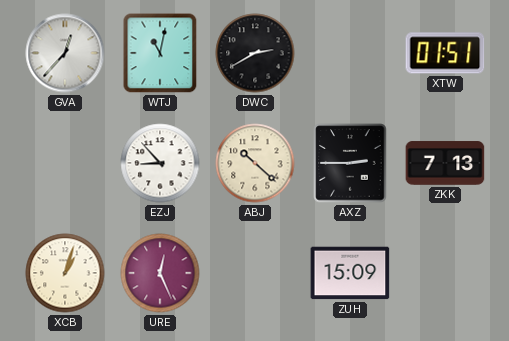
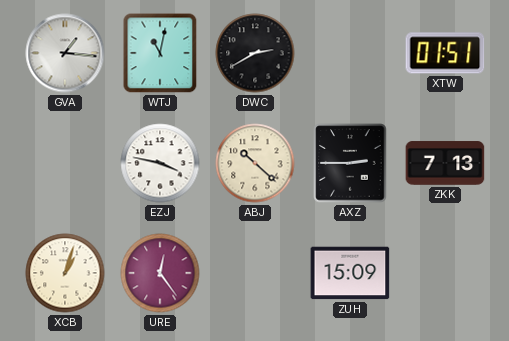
GVA: 12:37 -> 1:16
EZJ: 8:53 -> 3:47
URE: 12:26 -> 12:24
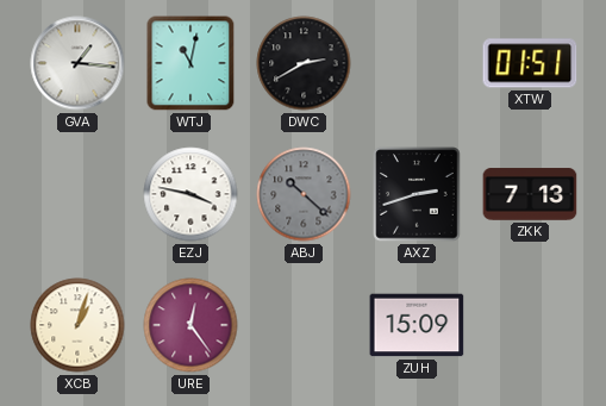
ABJ dial: cream -> grey
AXZ: 2:45 -> 2:42
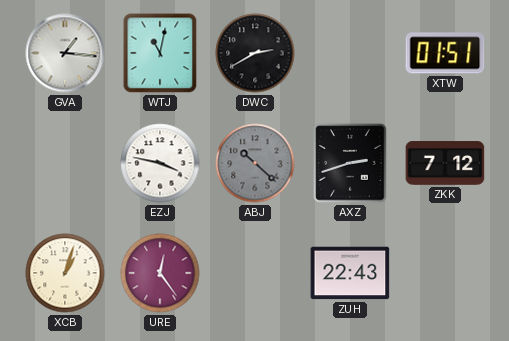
ZKK: 7:13 -> 7:12
ZUH: 15:09 -> 22:43
